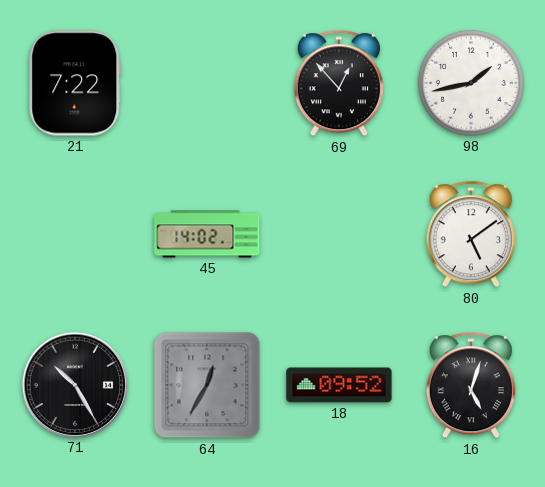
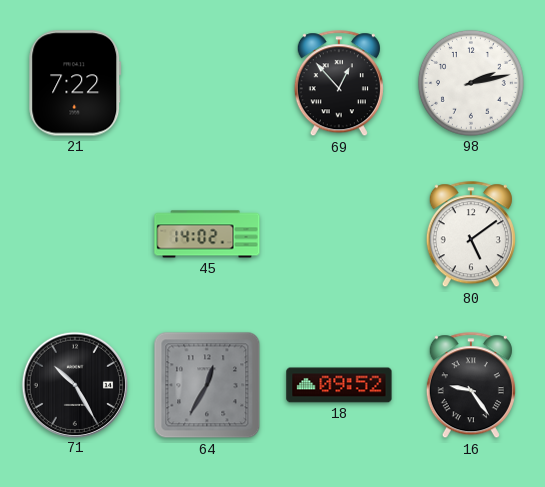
98: 1:43 -> 2:13
16: 5:03 -> 9:24
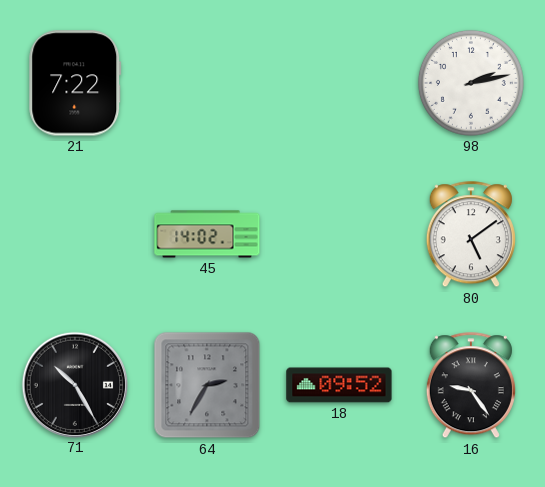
69: 12:53 -> none
64: 12:35 -> 2:35
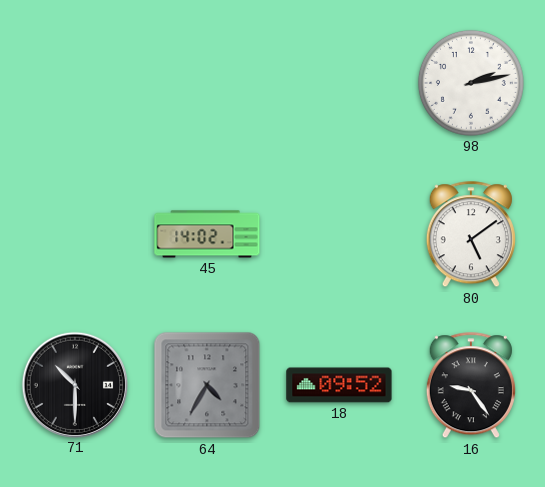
21: 7:22 -> none
71: 10:25 -> 10:30
64: 2:35 -> 4:35
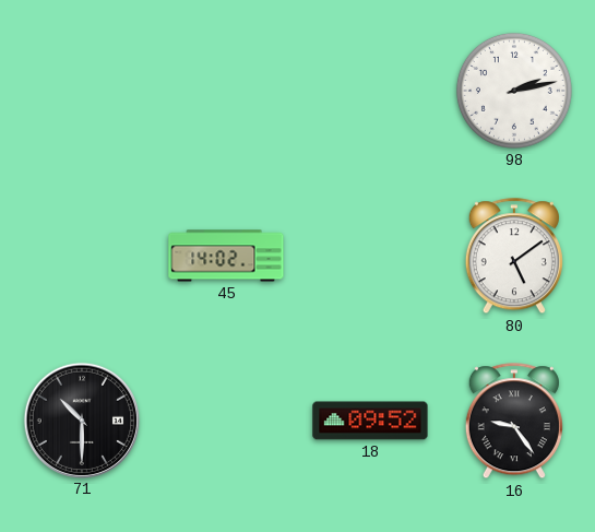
64: 4:35 -> none
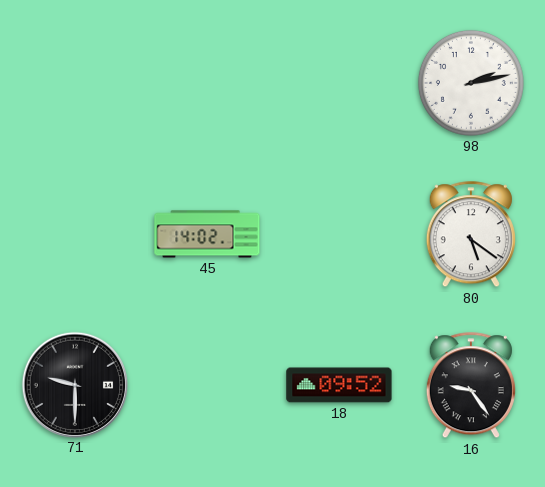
80: 5:09 -> 5:21
71: 10:30 -> 9:30
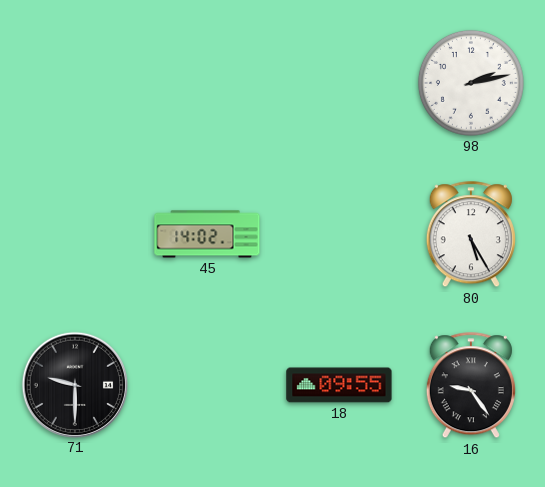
80: 5:21 -> 5:25
18: 09:52 -> 09:55
